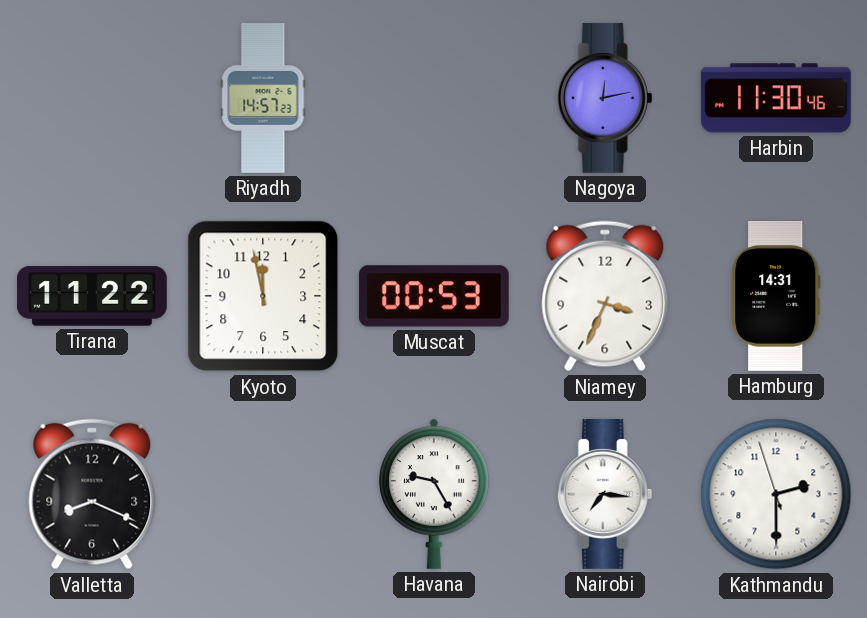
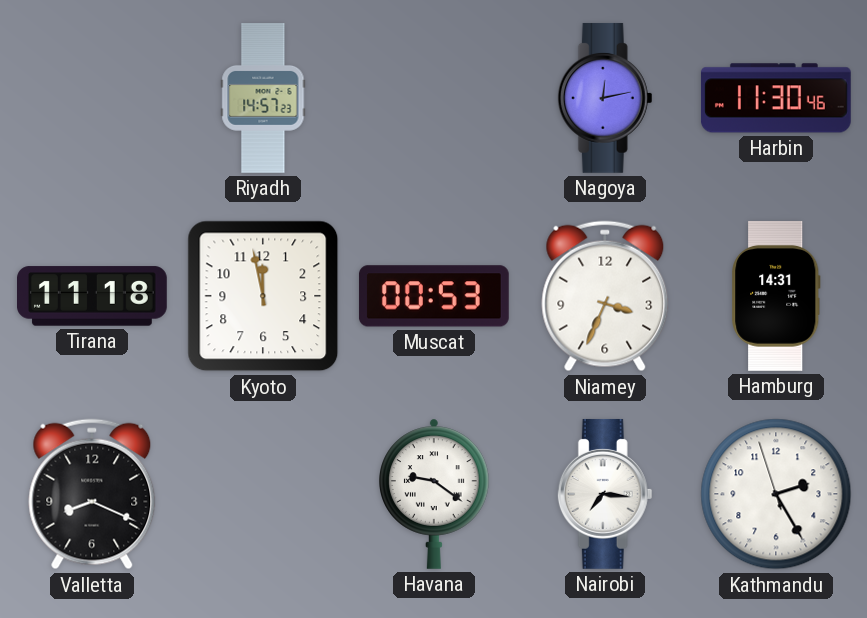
Tirana: 11:22 -> 11:18
Havana: 9:25 -> 9:21
Kathmandu: 2:29 -> 2:24
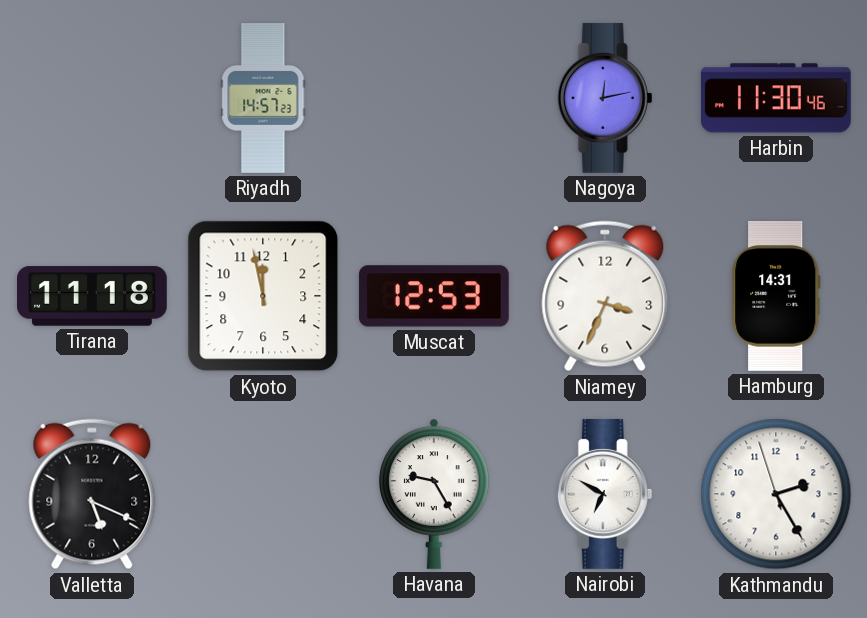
Muscat: 00:53 -> 12:53
Valletta: 8:19 -> 5:19
Havana: 9:21 -> 9:25
Nairobi: 7:16 -> 6:50
